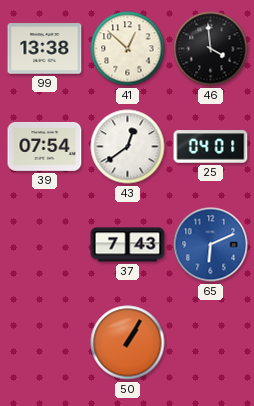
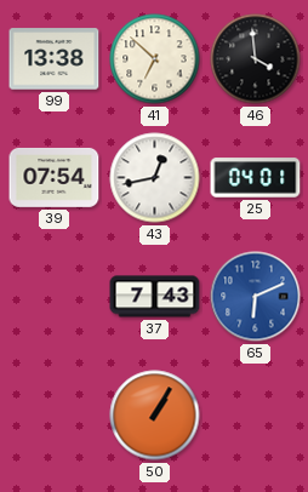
41: 12:52 -> 6:52
43: 12:39 -> 12:43
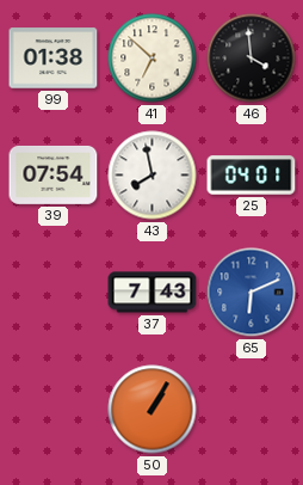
99: 13:38 -> 01:38
43: 12:43 -> 7:58
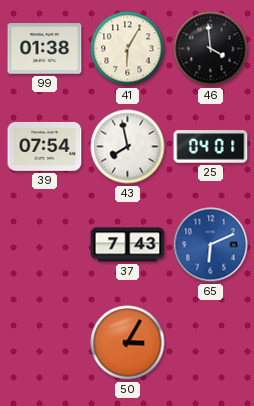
41: 6:52 -> 6:05
50: 1:05 -> 3:05
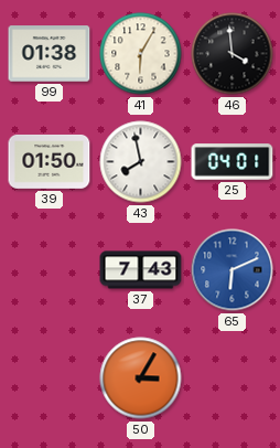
39: 07:54 -> 01:50
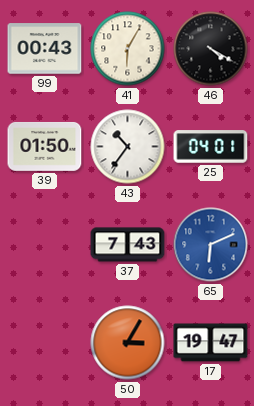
99: 01:38 -> 00:43
46: 3:59 -> 4:20
43: 7:58 -> 10:36
17: none -> 19:47
